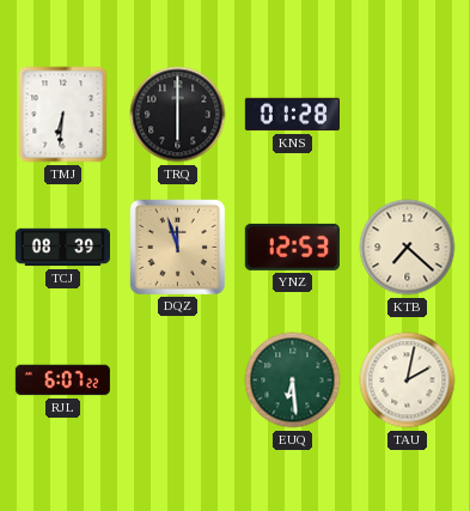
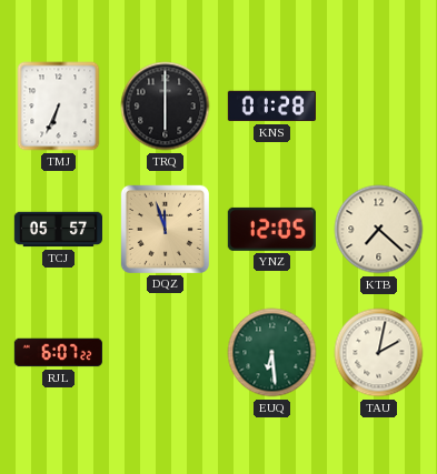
TMJ: 6:31 -> 6:34
TCJ: 08:39 -> 05:57
YNZ: 12:53 -> 12:05
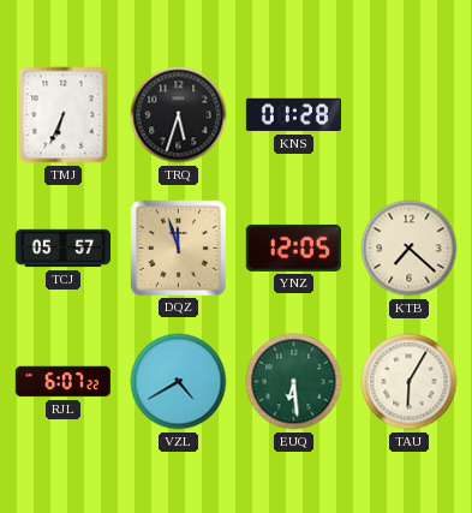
TRQ: 6:00 -> 5:33
VZL: none -> 4:40
TAU: 2:02 -> 6:05
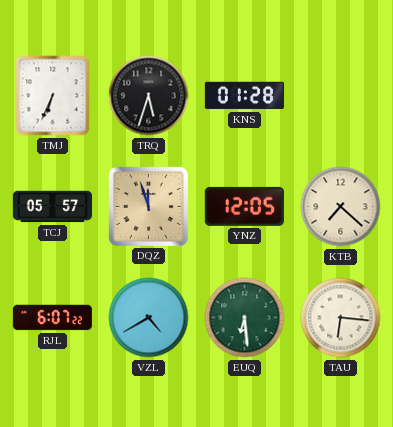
TAU: 6:05 -> 6:16
